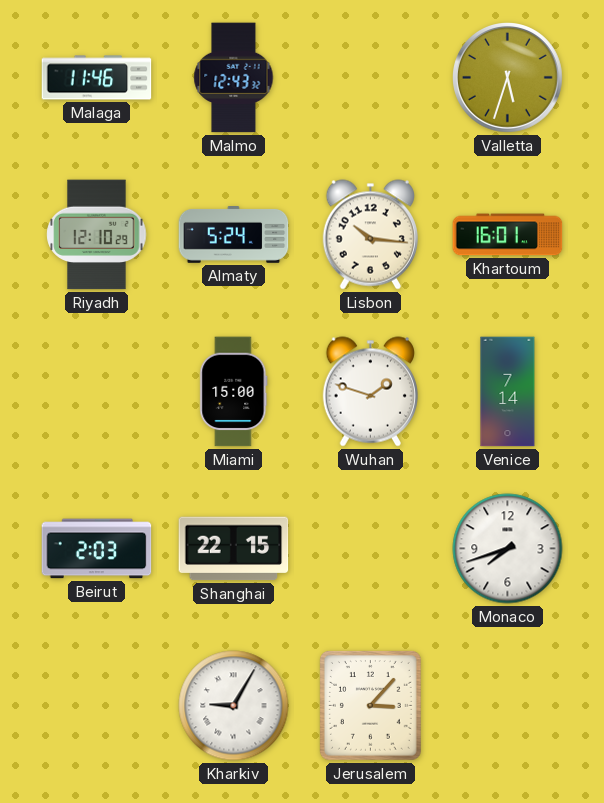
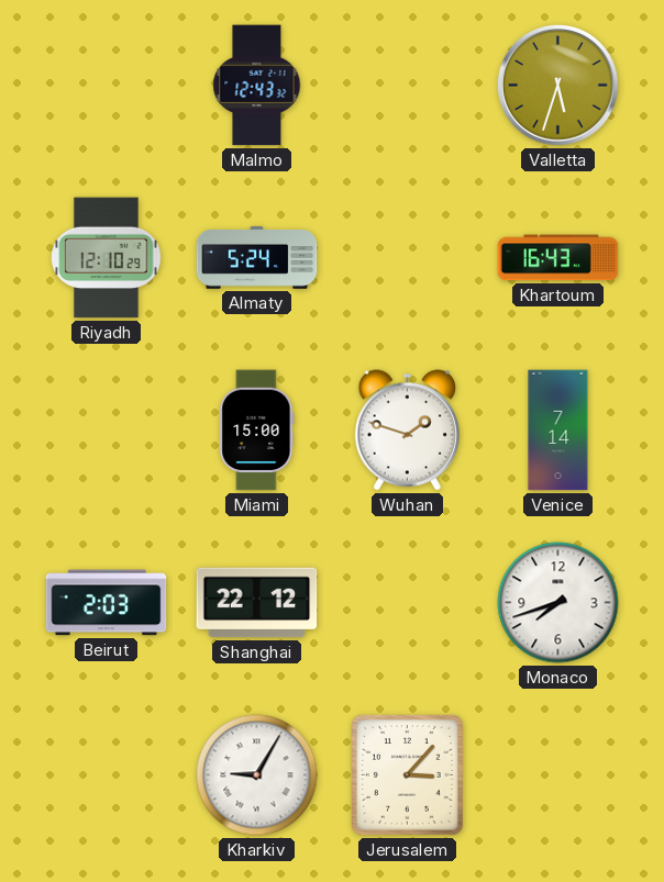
Malaga: 11:46 -> none
Lisbon: 10:16 -> none
Khartoum: 16:01 -> 16:43
Shanghai: 22:15 -> 22:12
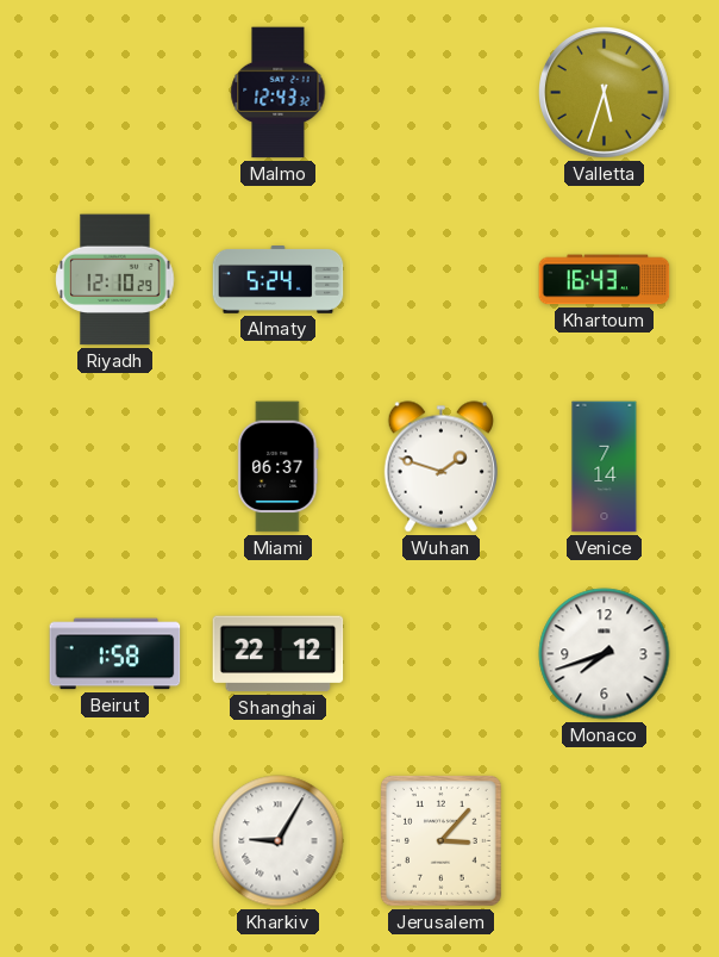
Miami: 15:00 -> 06:37
Beirut: 2:03 -> 1:58
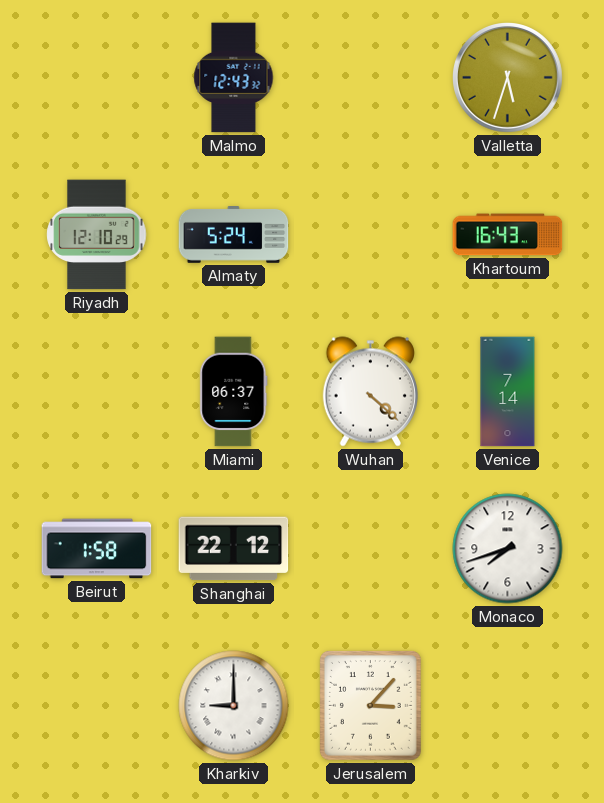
Wuhan: 1:48 -> 4:22
Kharkiv: 9:05 -> 9:00
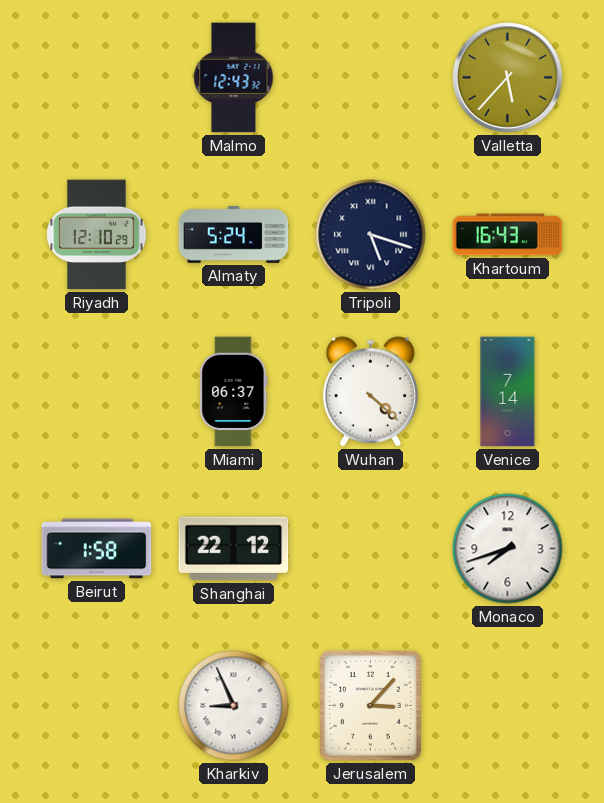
Valletta: 5:33 -> 5:37
Tripoli: none -> 5:18
Kharkiv: 9:00 -> 8:56
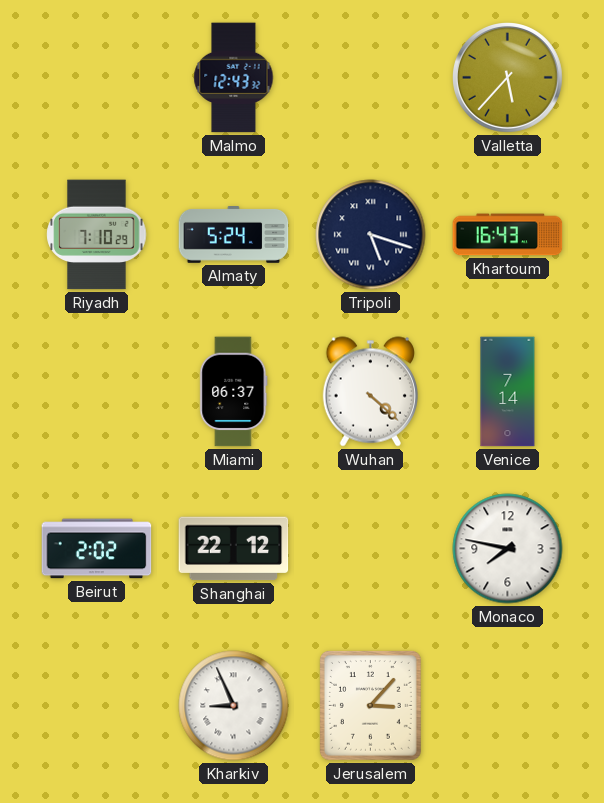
Riyadh: 12:10 -> 7:10
Beirut: 1:58 -> 2:02
Monaco: 7:42 -> 7:47
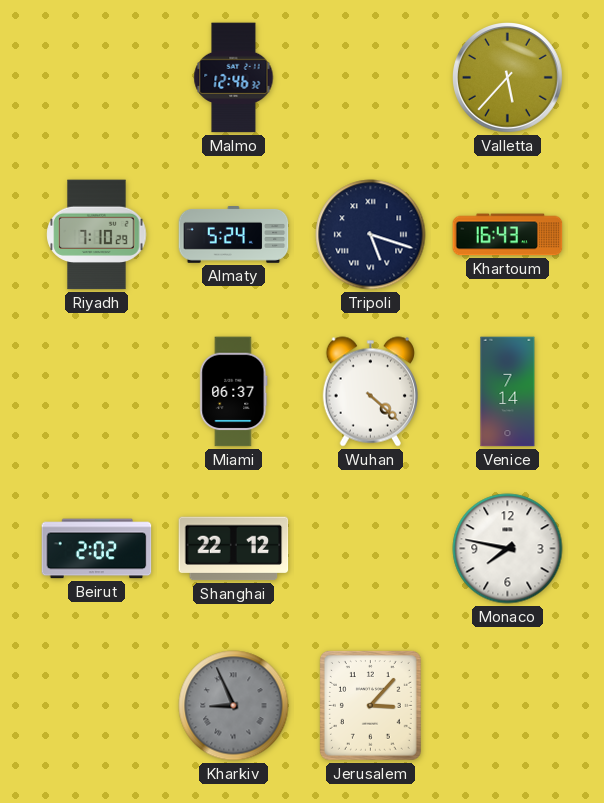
Malmo: 12:43 -> 12:46
Kharkiv dial: white -> grey
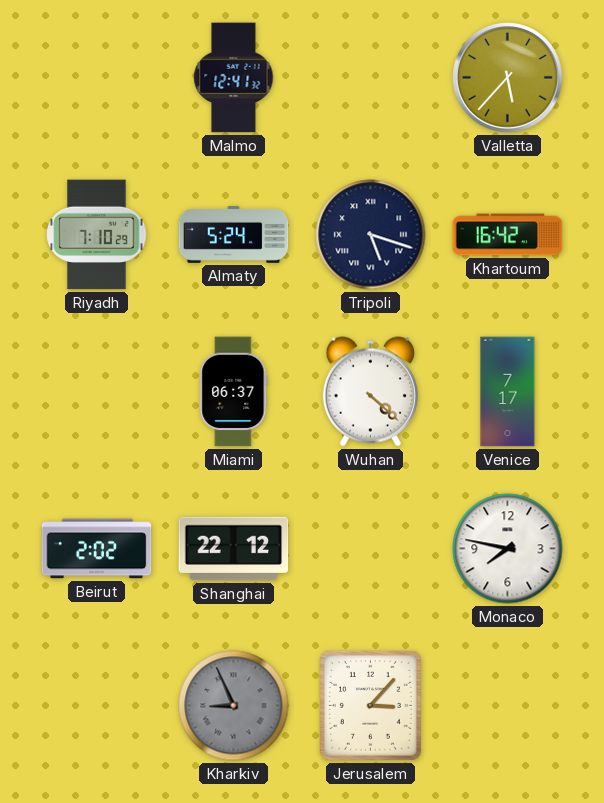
Malmo: 12:46 -> 12:41
Khartoum: 16:43 -> 16:42
Venice: 7:14 -> 7:17
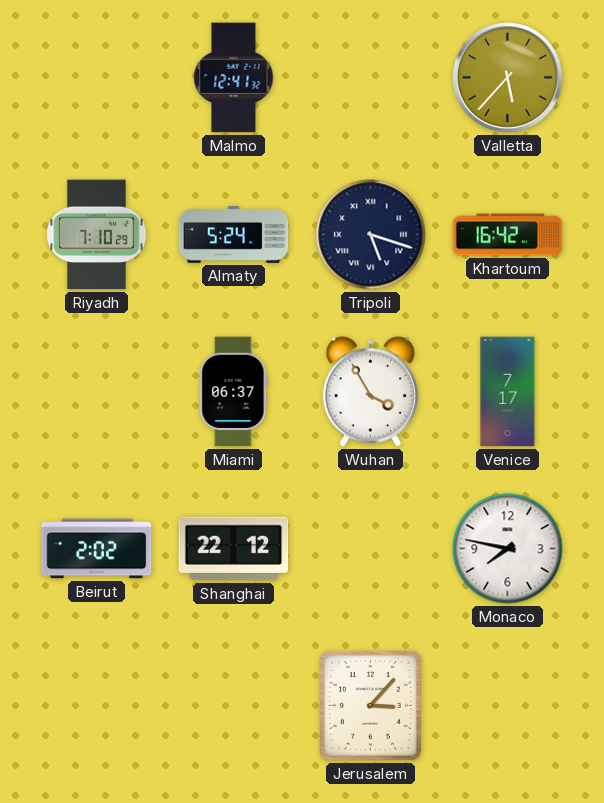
Wuhan: 4:22 -> 3:55
Kharkiv: 8:56 -> none
